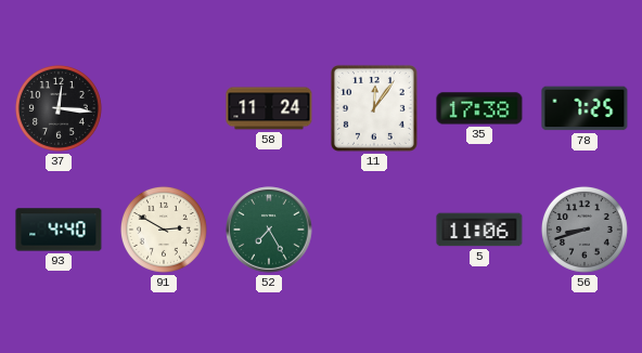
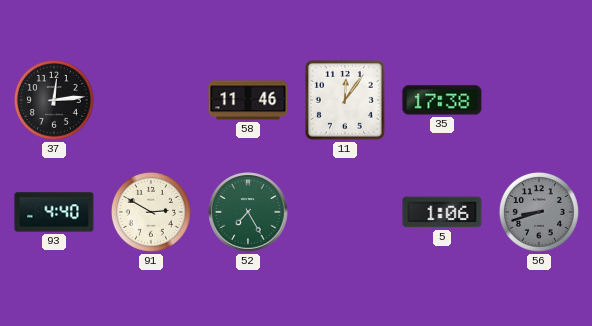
37: 12:16 -> 12:14
58: 11:24 -> 11:46
78: 7:25 -> none
5: 11:06 -> 1:06
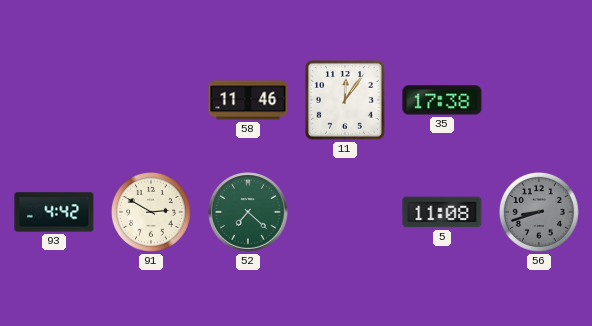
37: 12:14 -> none
93: 4:40 -> 4:42
52: 7:25 -> 7:22
5: 1:06 -> 11:08
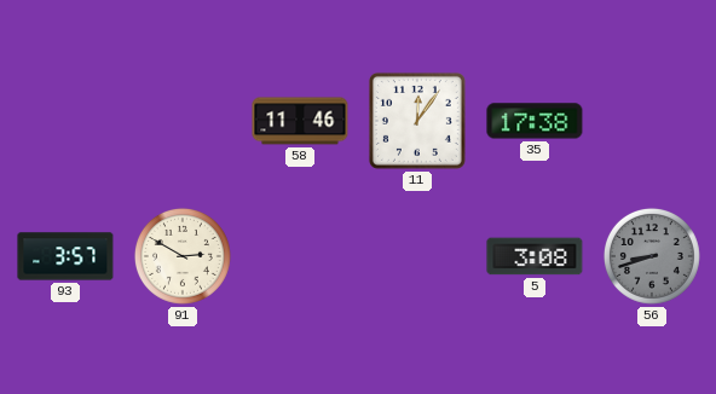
93: 4:42 -> 3:57
52: 7:22 -> none
5: 11:08 -> 3:08
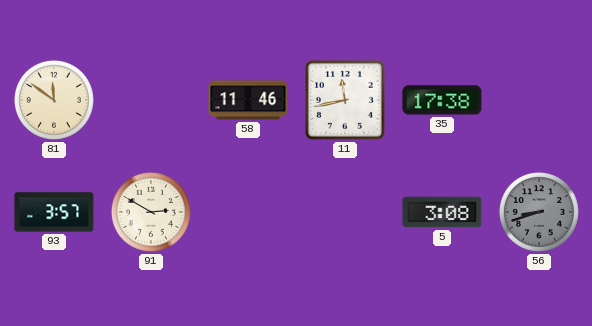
81: none -> 11:51
11: 12:06 -> 11:43
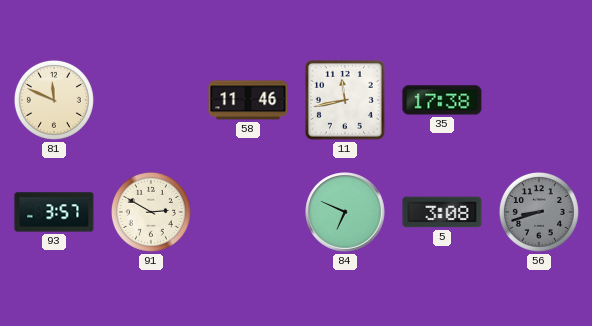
81: 11:51 -> 11:49
84: none -> 6:49
